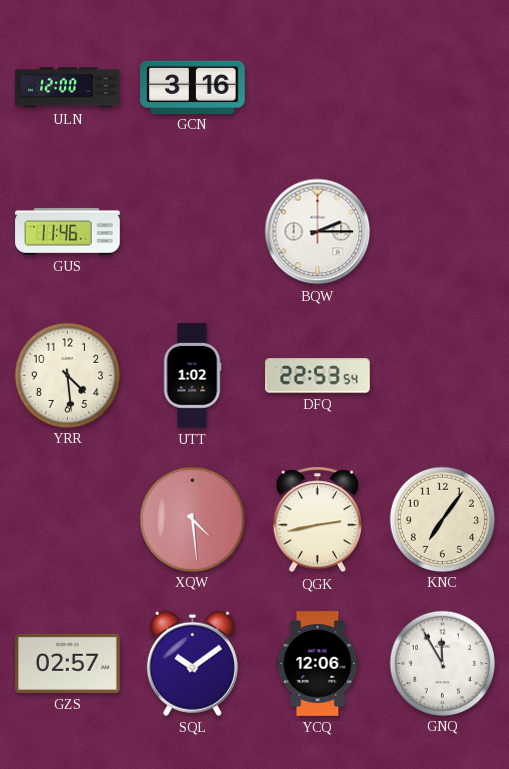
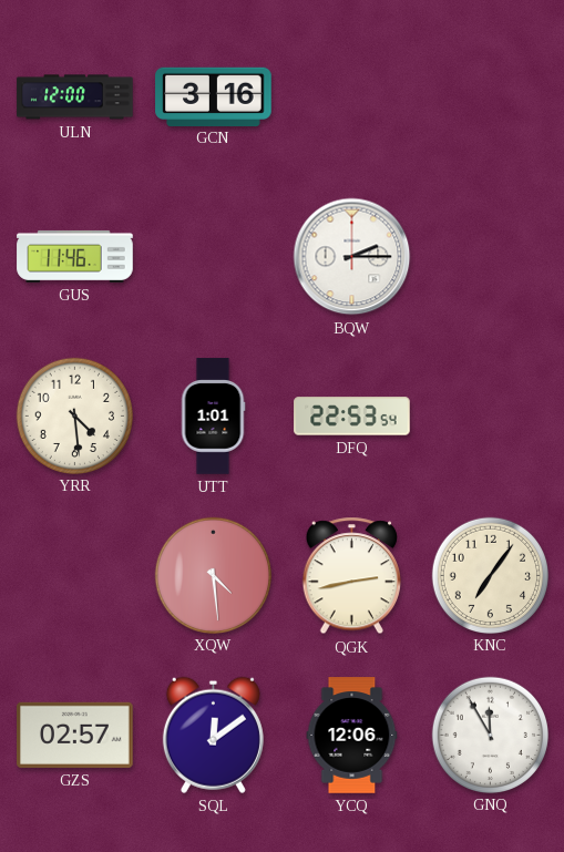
UTT: 1:02 -> 1:01
SQL: 10:09 -> 12:09
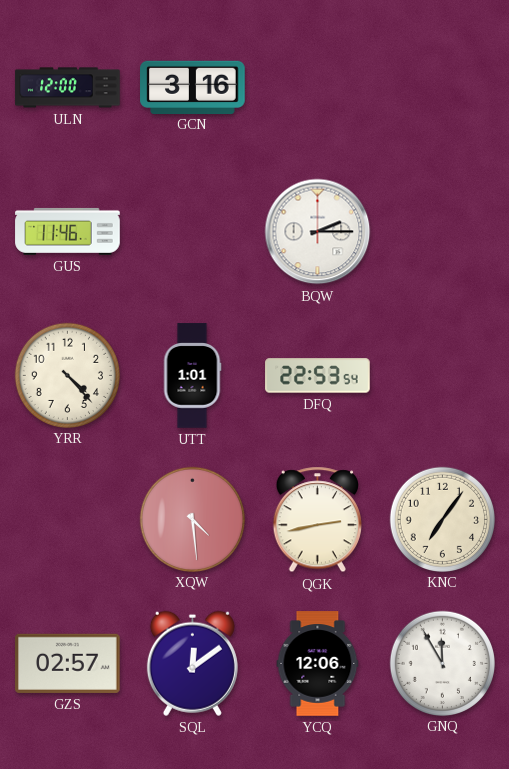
YRR: 4:29 -> 4:23
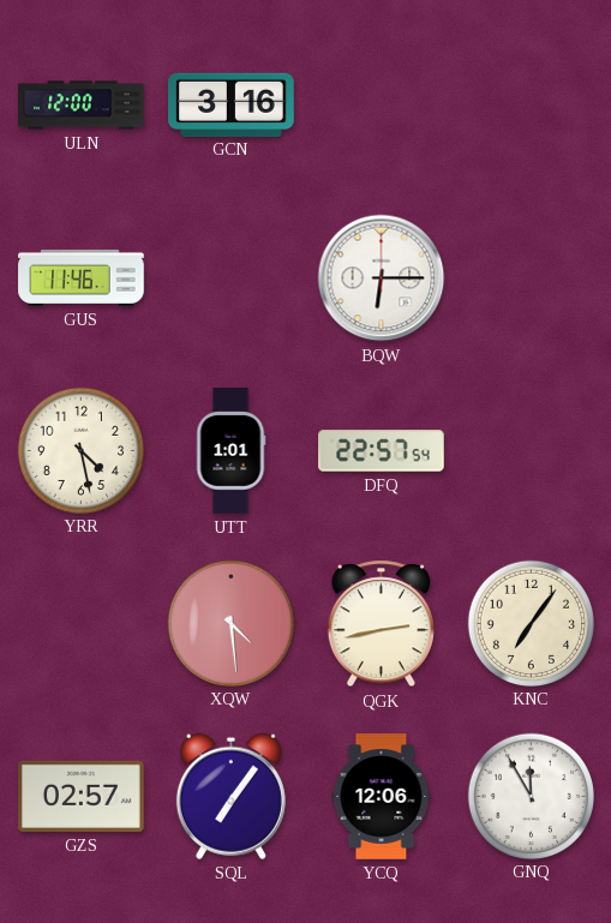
BQW: 2:15 -> 6:15
YRR: 4:23 -> 4:28
DFQ: 22:53 -> 22:57
SQL: 12:09 -> 7:06
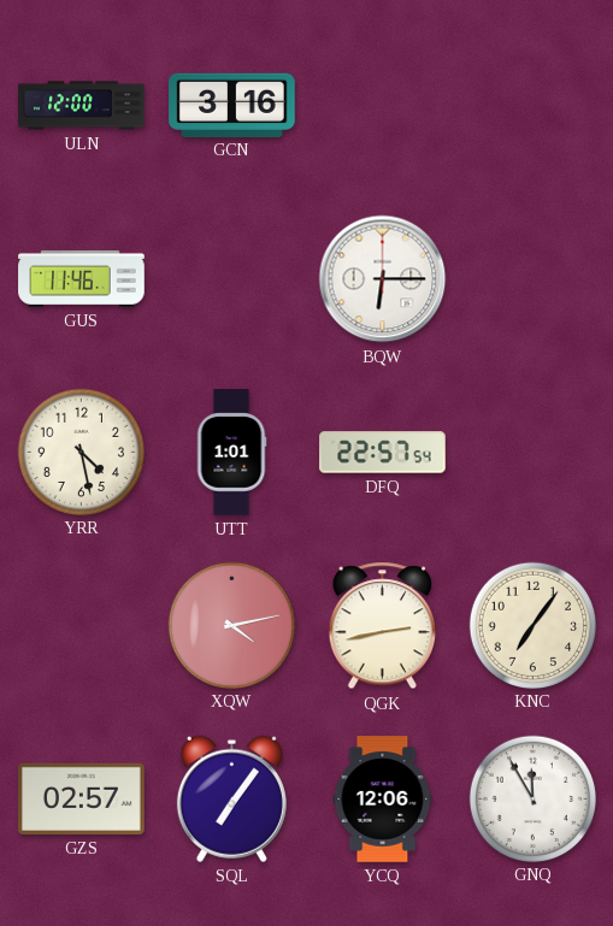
XQW: 4:29 -> 4:13
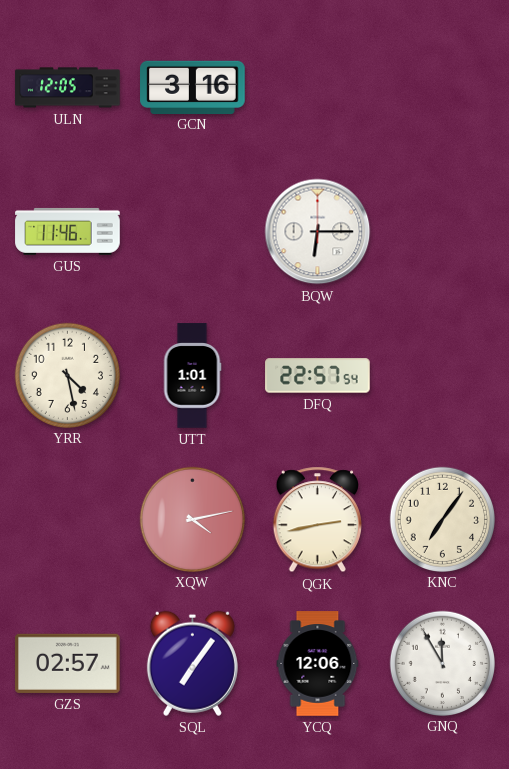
ULN: 12:00 -> 12:05
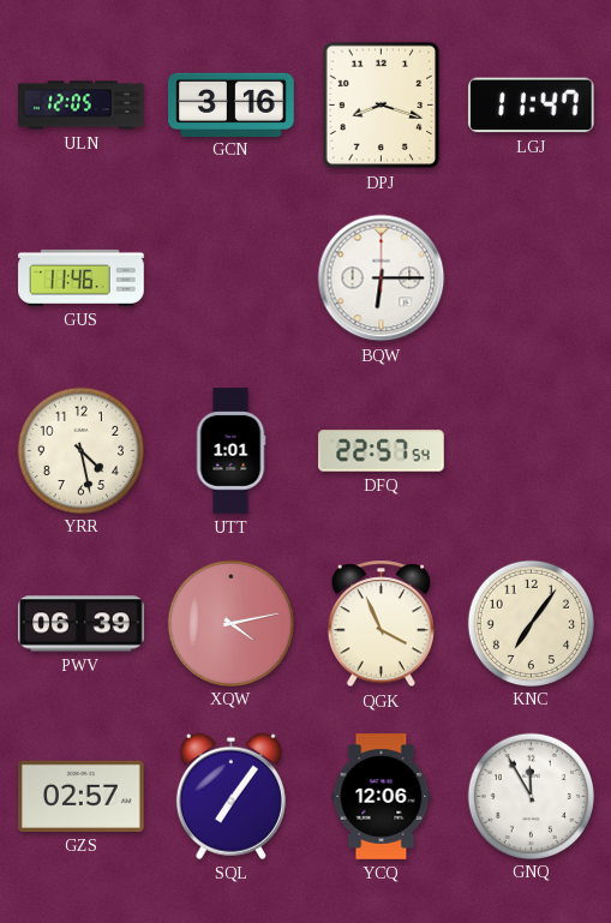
DPJ: none -> 8:18
LGJ: none -> 11:47
PWV: none -> 06:39
QGK: 2:43 -> 3:56
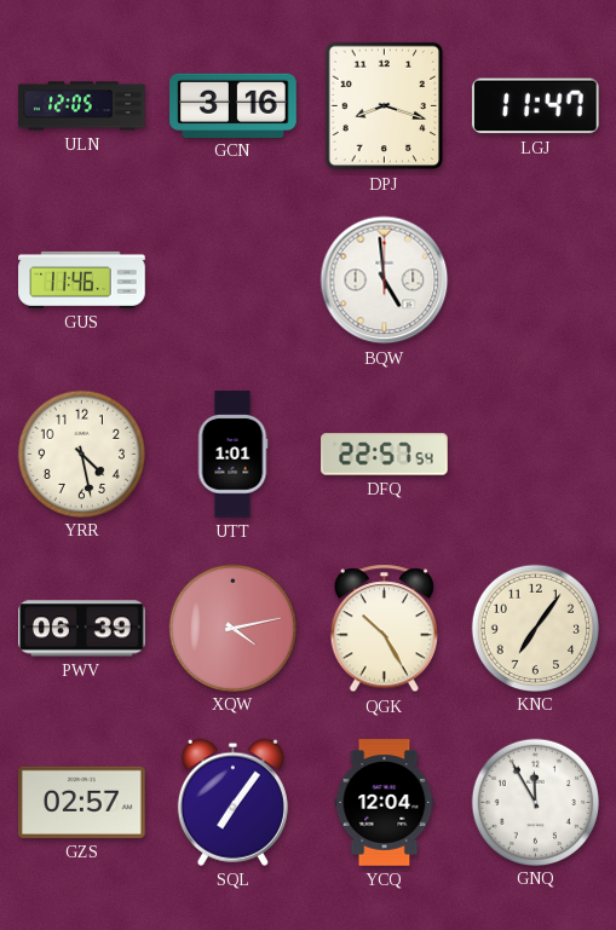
BQW: 6:15 -> 4:59
QGK: 3:56 -> 10:25
YCQ: 12:06 -> 12:04
